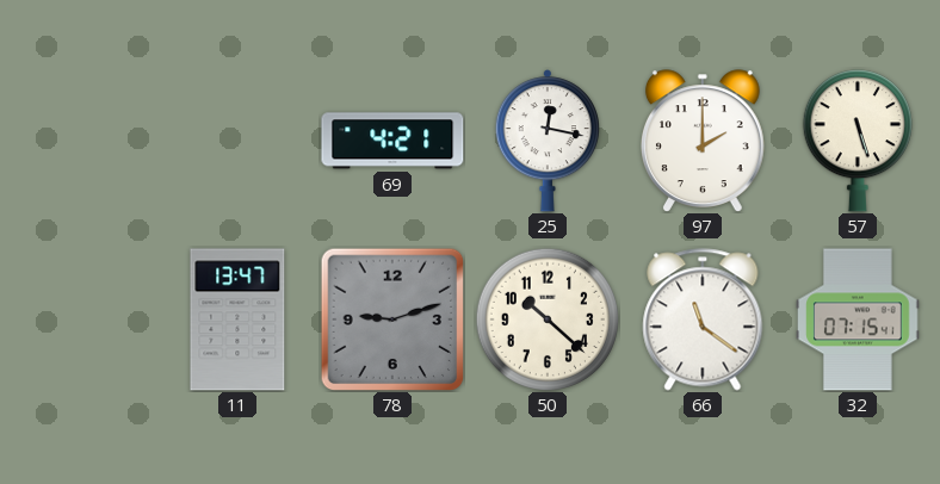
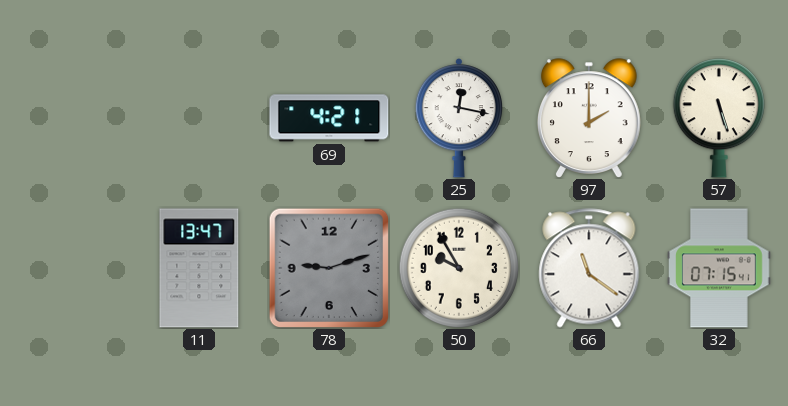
50: 10:22 -> 9:55
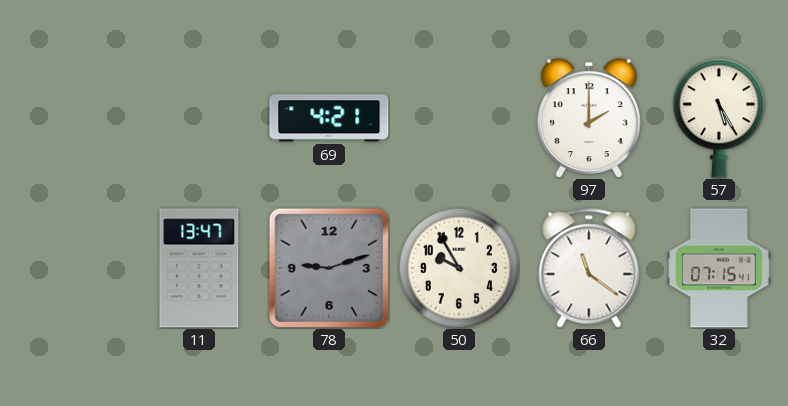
25: 12:17 -> none
57: 5:27 -> 5:25
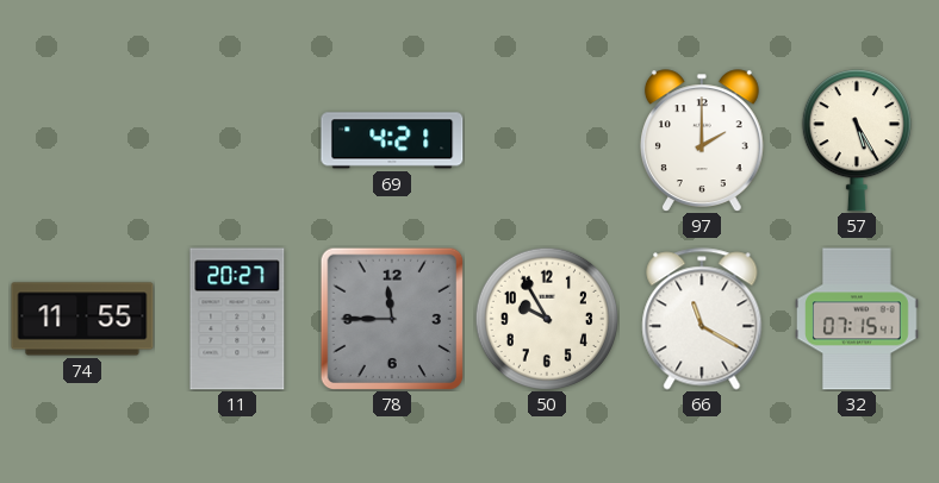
74: none -> 11:55
11: 13:47 -> 20:27
78: 9:12 -> 11:45
66: 11:21 -> 11:20
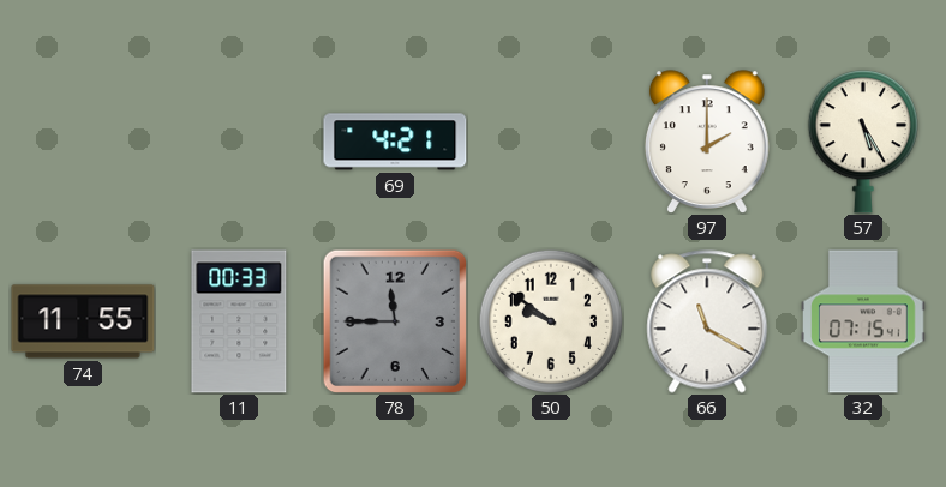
11: 20:27 -> 00:33
50: 9:55 -> 9:51
